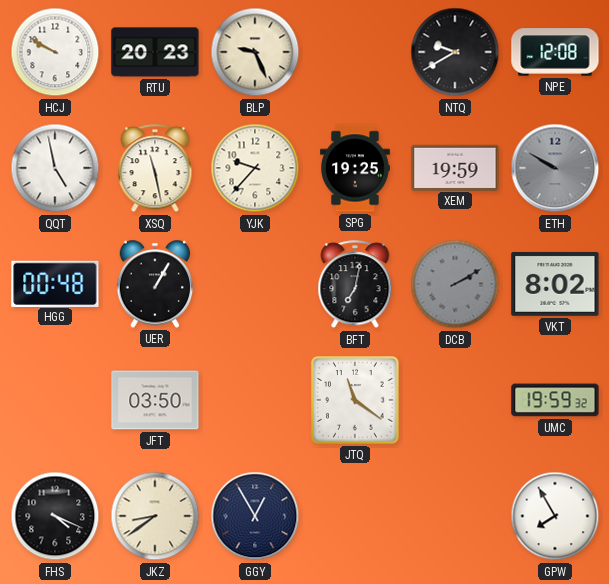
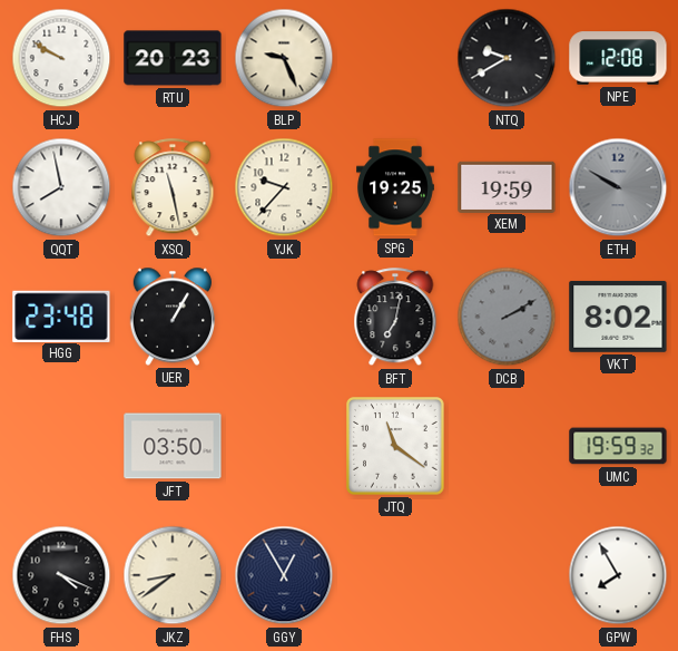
QQT: 4:58 -> 7:58
HGG: 00:48 -> 23:48
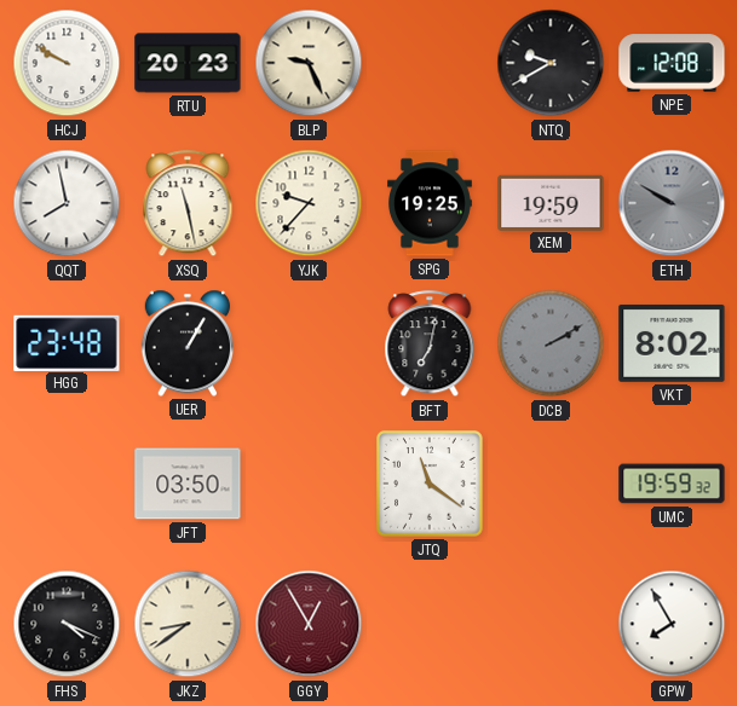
GGY dial: navy -> burgundy
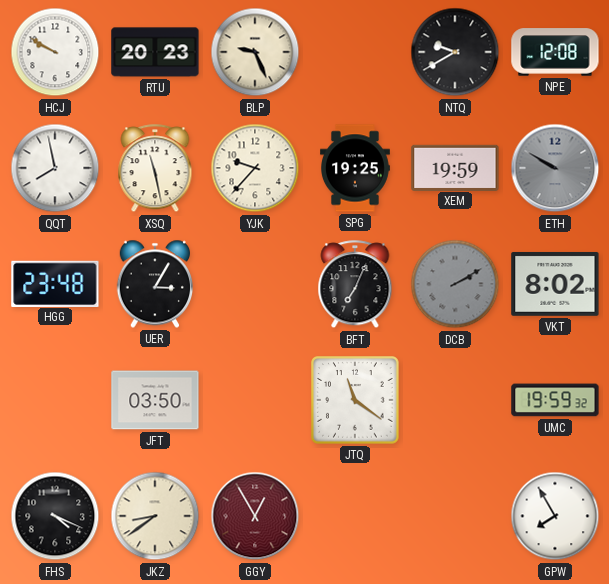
UER: 1:05 -> 3:05
BFT: 7:02 -> 7:04
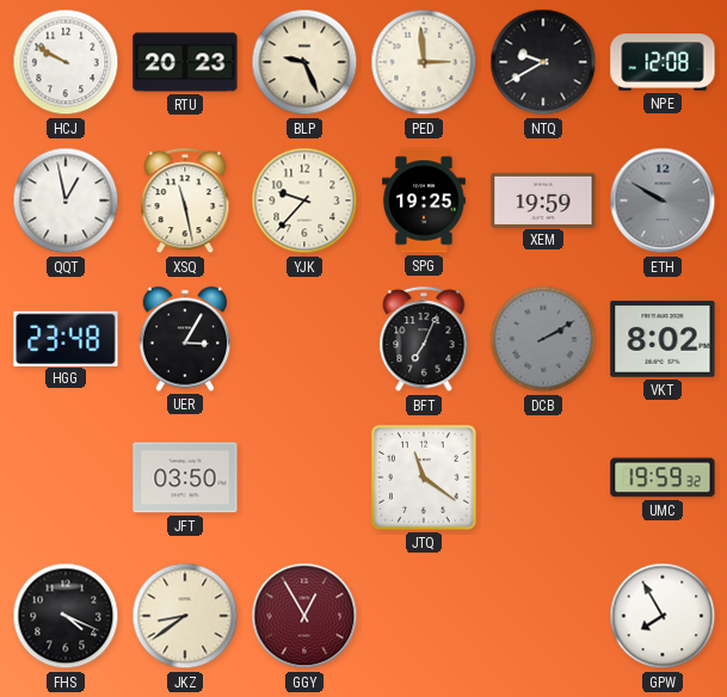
PED: none -> 2:59
QQT: 7:58 -> 12:58
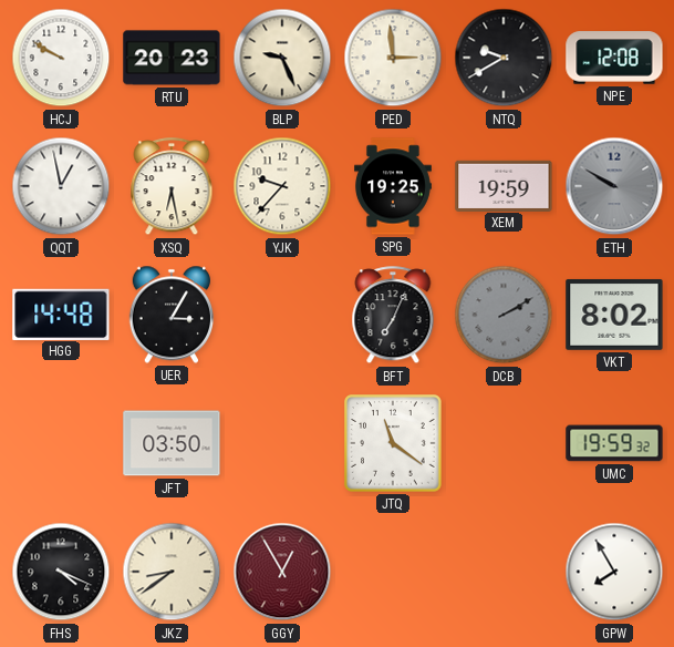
XSQ: 11:28 -> 6:28
HGG: 23:48 -> 14:48
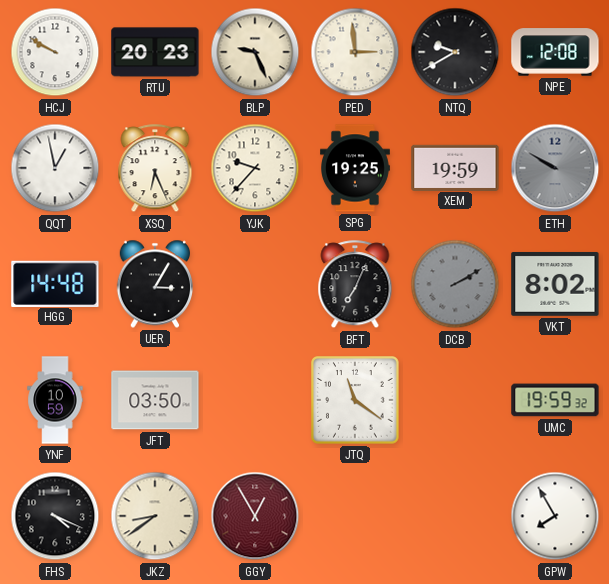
XSQ: 6:28 -> 6:26
YNF: none -> 10:59
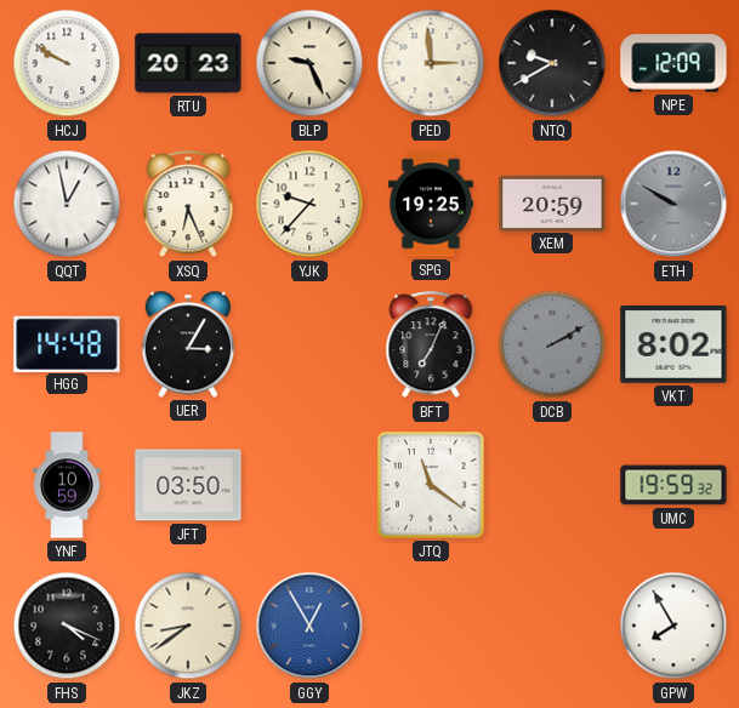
NPE: 12:08 -> 12:09
XEM: 19:59 -> 20:59
GGY dial: burgundy -> blue
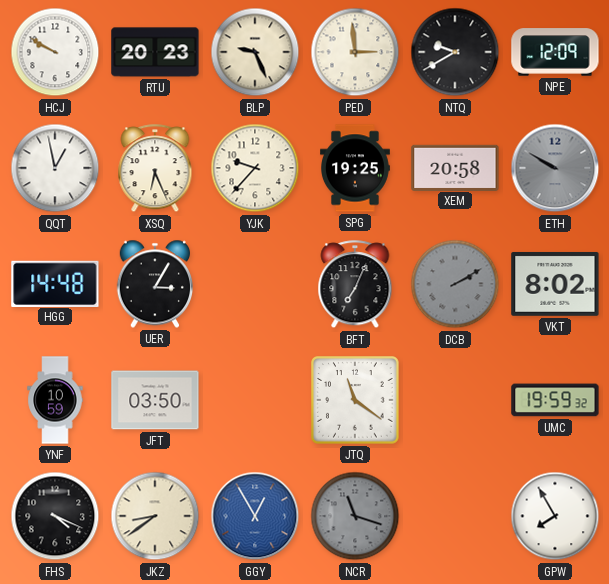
XEM: 20:59 -> 20:58
NCR: none -> 11:18
